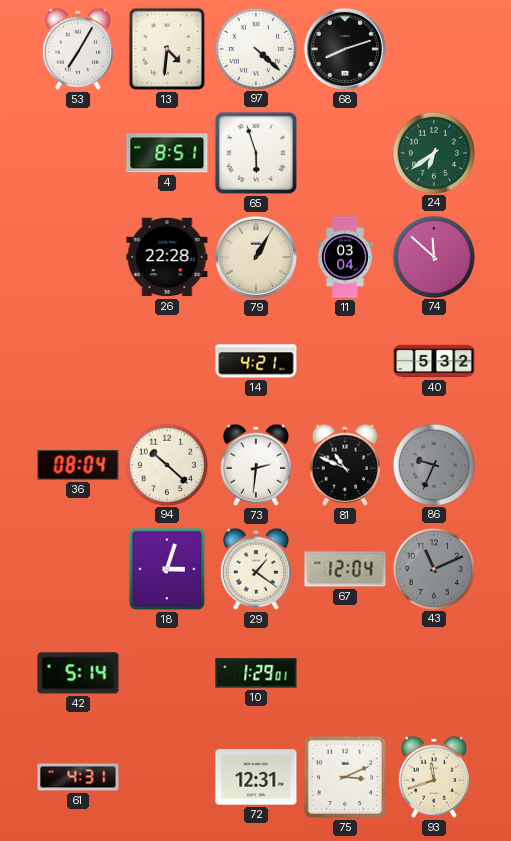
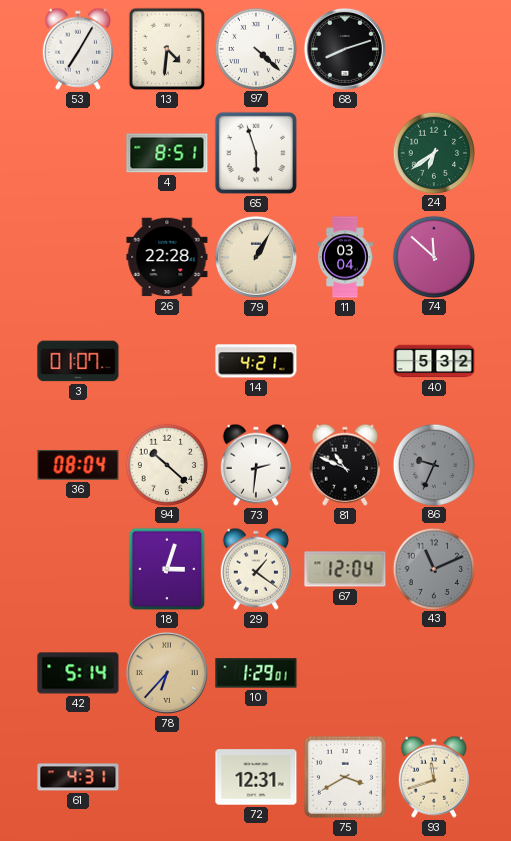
3: none -> 01:07
78: none -> 6:37
75: 3:11 -> 3:40
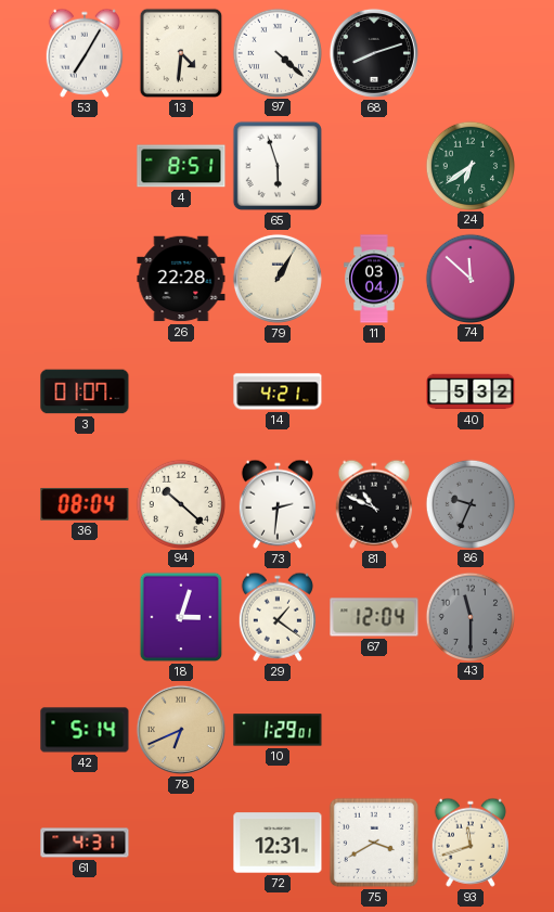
43: 11:11 -> 11:30
78: 6:37 -> 6:41
